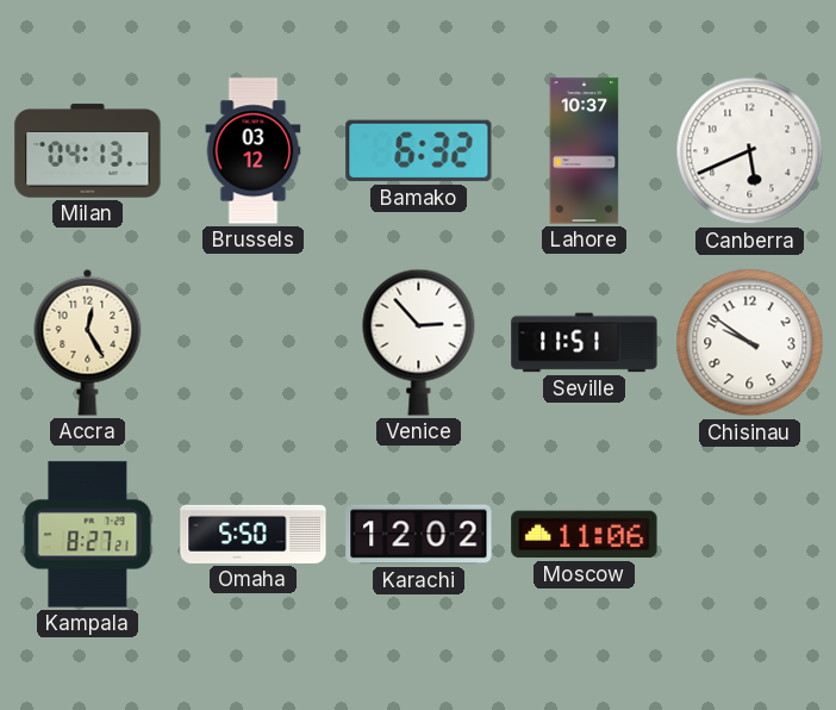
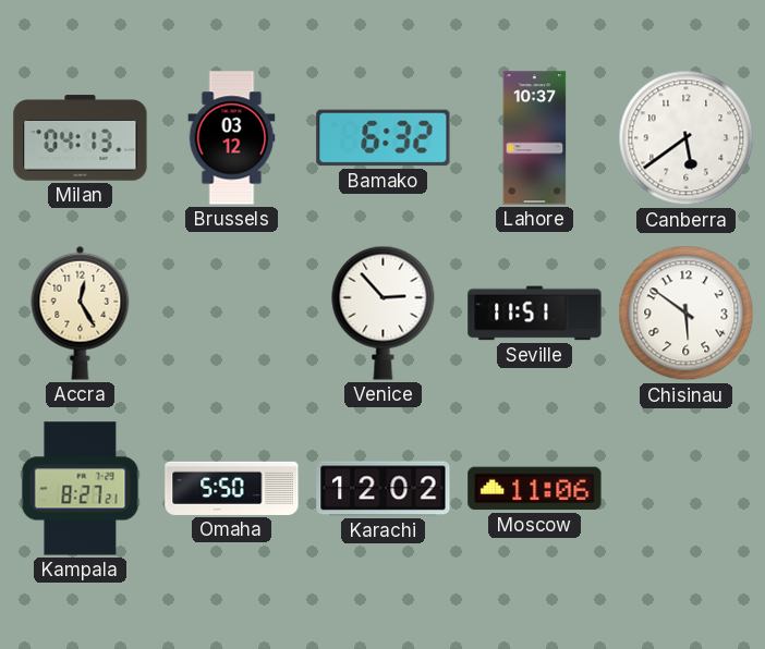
Canberra: 5:41 -> 5:39
Chisinau: 9:51 -> 5:51
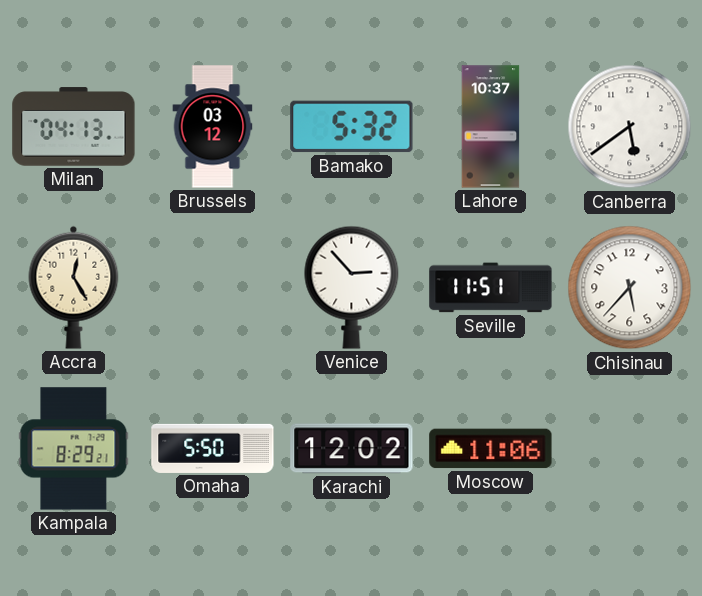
Bamako: 6:32 -> 5:32
Chisinau: 5:51 -> 5:37
Kampala: 8:27 -> 8:29
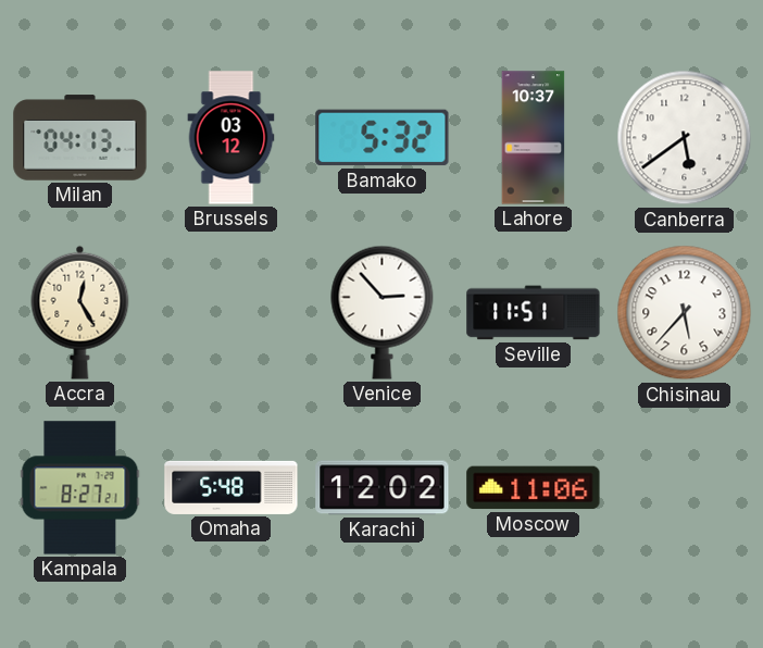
Kampala: 8:29 -> 8:27
Omaha: 5:50 -> 5:48
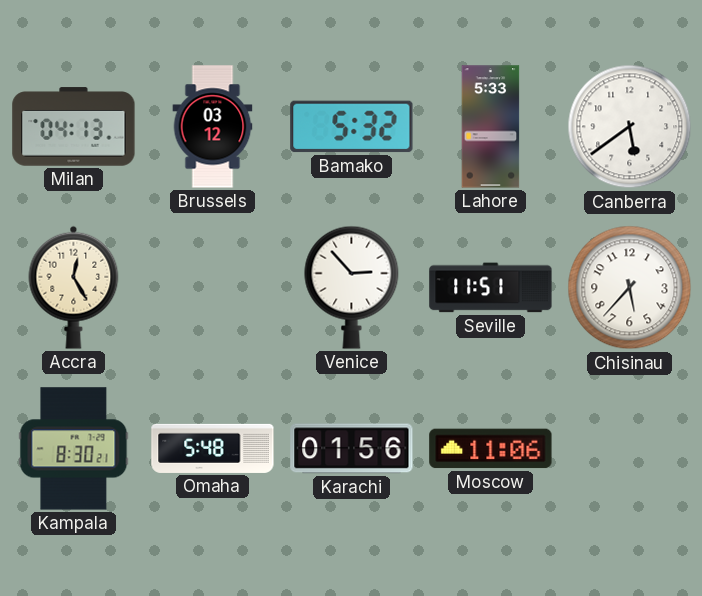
Lahore: 10:37 -> 5:33
Kampala: 8:27 -> 8:30
Karachi: 12:02 -> 01:56
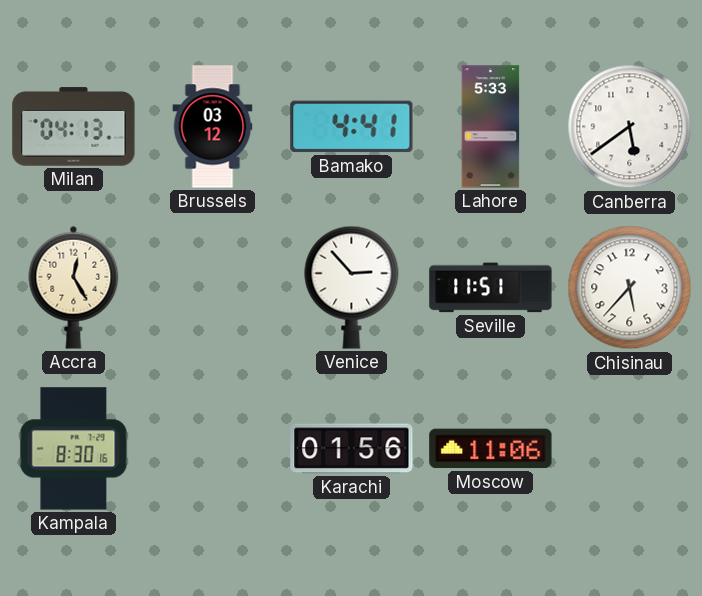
Bamako: 5:32 -> 4:41
Kampala: 8:30:21 -> 8:30:16
Omaha: 5:48 -> none
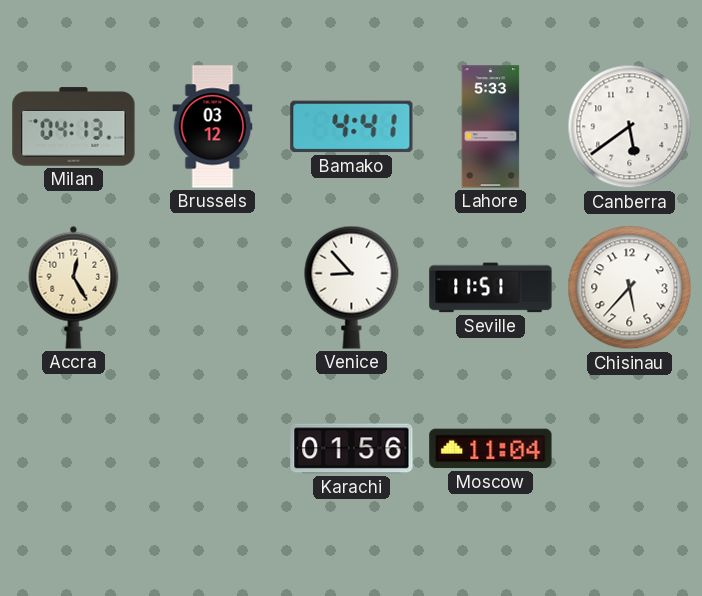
Venice: 2:53 -> 8:53
Kampala: 8:30 -> none
Moscow: 11:06 -> 11:04
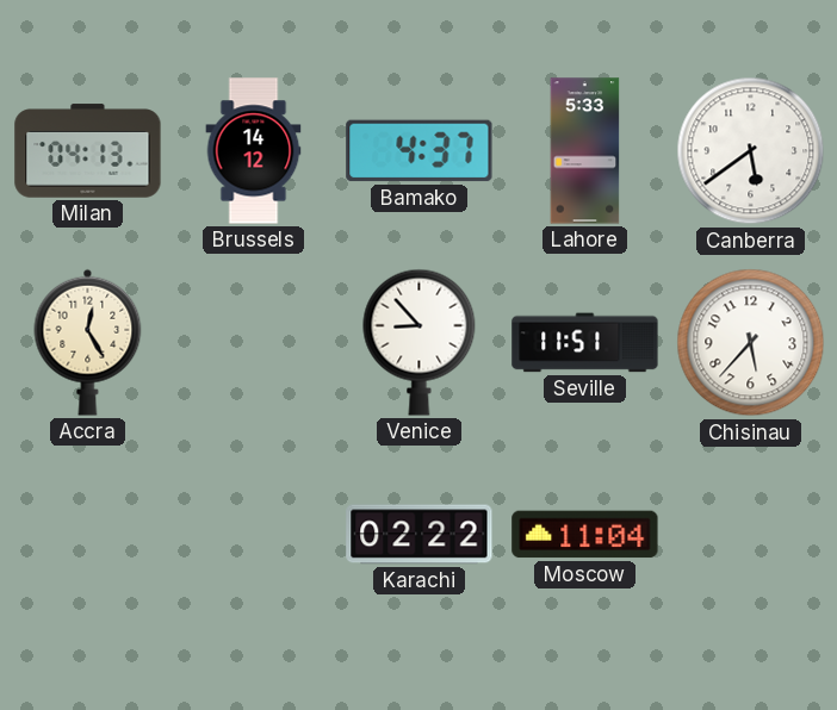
Brussels: 03:12 -> 14:12
Bamako: 4:41 -> 4:37
Karachi: 01:56 -> 02:22
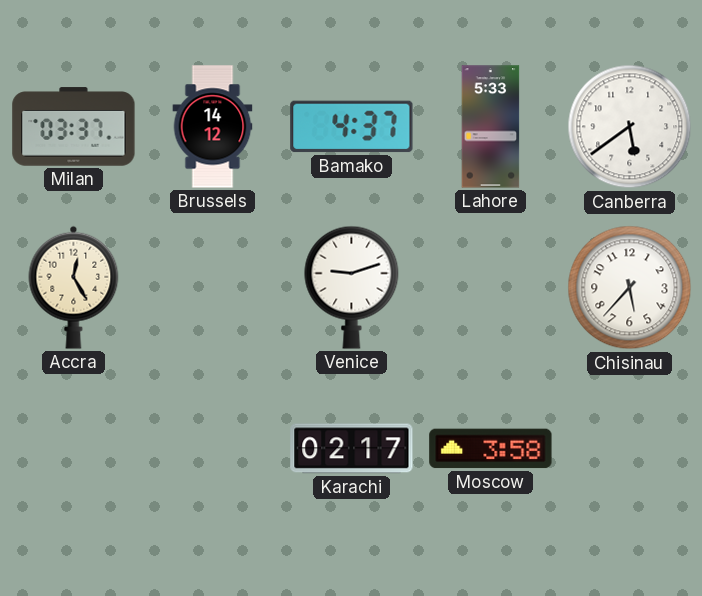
Milan: 04:13 -> 03:37
Venice: 8:53 -> 9:12
Seville: 11:51 -> none
Karachi: 02:22 -> 02:17
Moscow: 11:04 -> 3:58
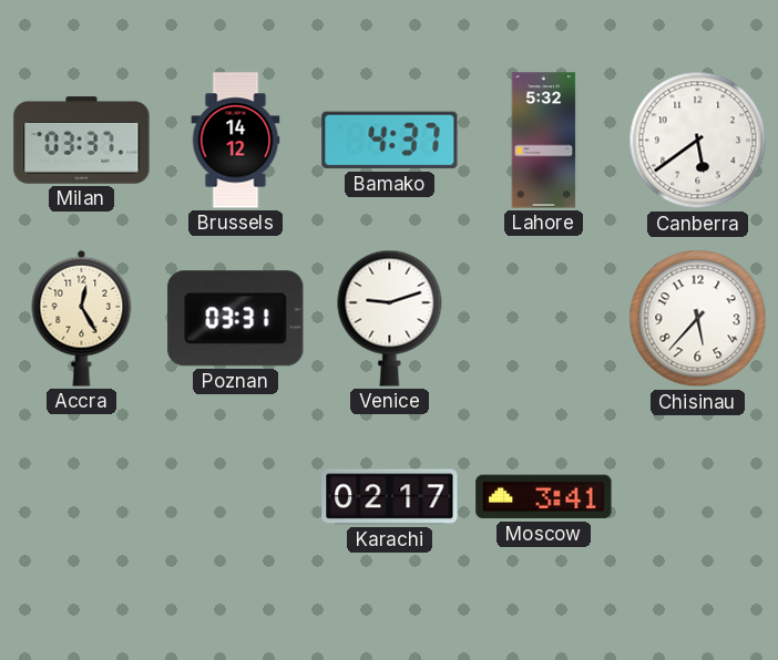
Lahore: 5:33 -> 5:32
Poznan: none -> 03:31
Moscow: 3:58 -> 3:41
